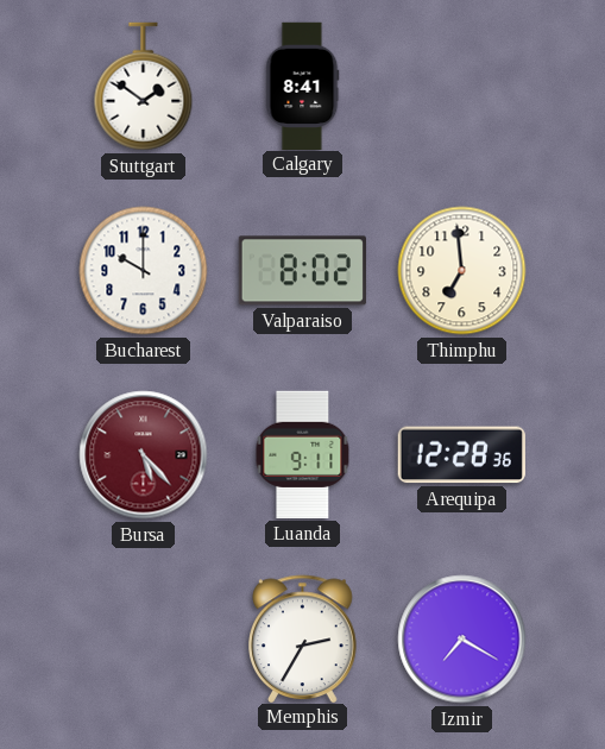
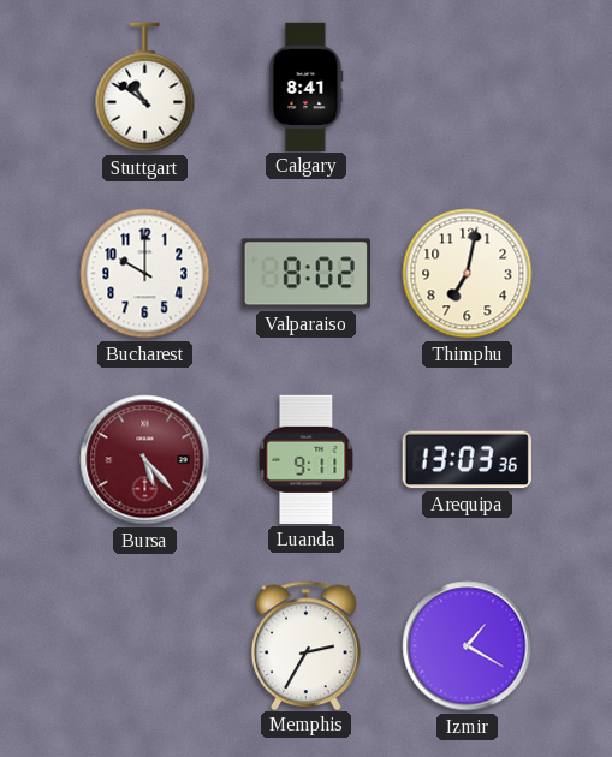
Stuttgart: 1:51 -> 10:51
Thimphu: 6:59 -> 7:02
Arequipa: 12:28 -> 13:03
Izmir: 7:20 -> 1:20
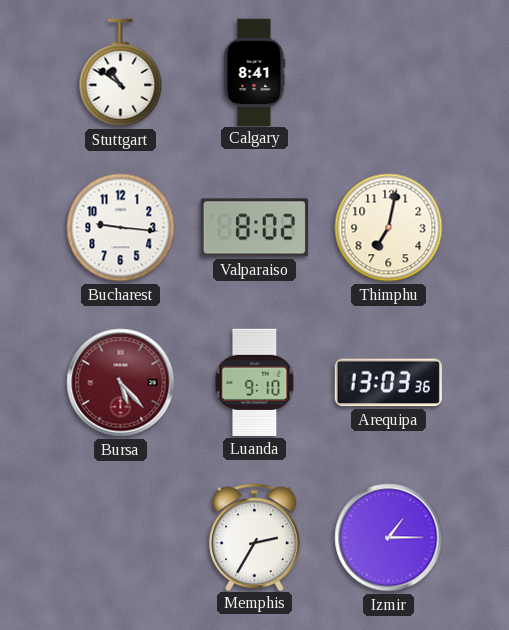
Bucharest: 10:00 -> 9:16
Luanda: 9:11 -> 9:10
Izmir: 1:20 -> 1:15
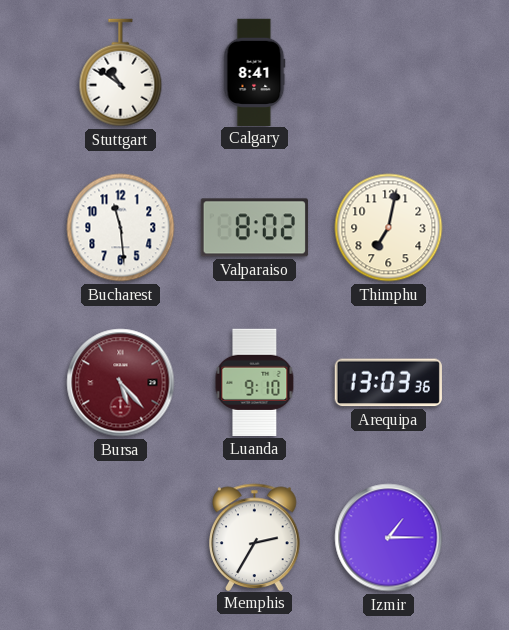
Bucharest: 9:16 -> 11:29
